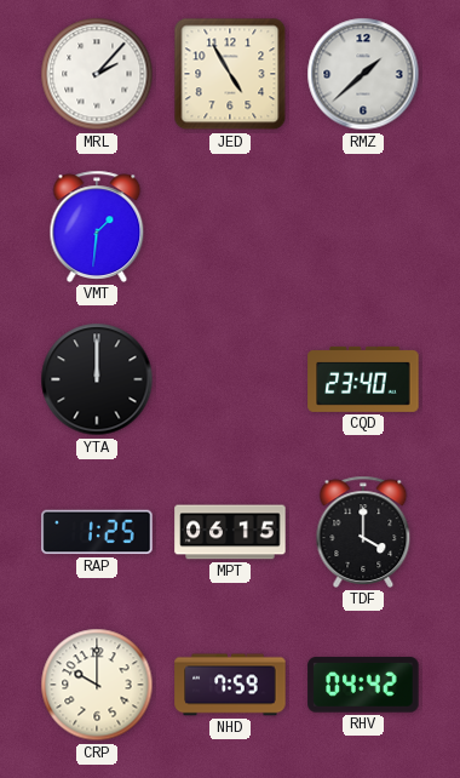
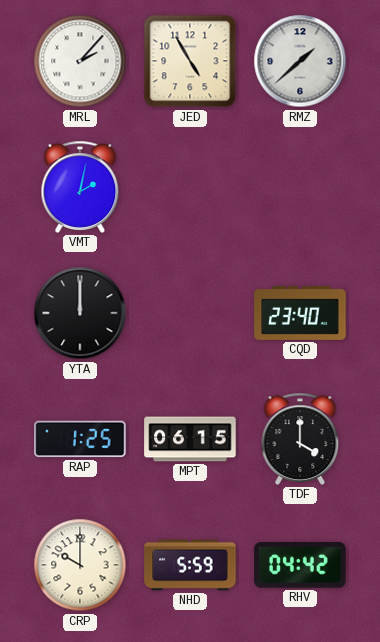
VMT: 1:31 -> 2:02
NHD: 7:59 -> 5:59
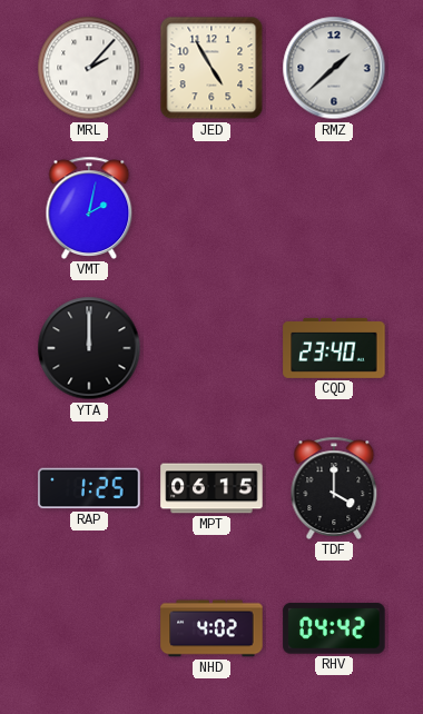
CRP: 10:00 -> none
NHD: 5:59 -> 4:02
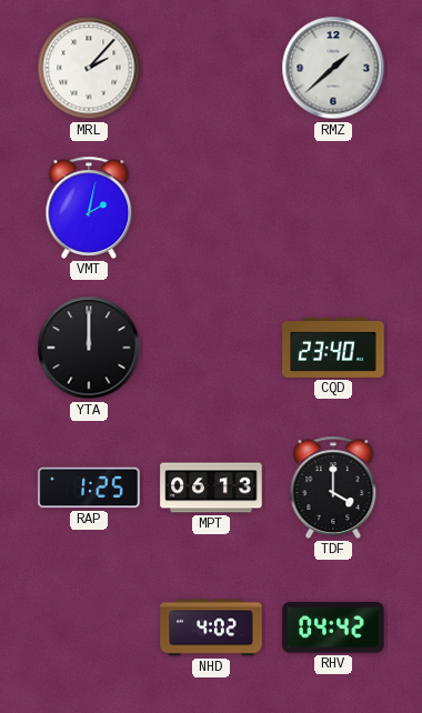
JED: 4:55 -> none
MPT: 06:15 -> 06:13
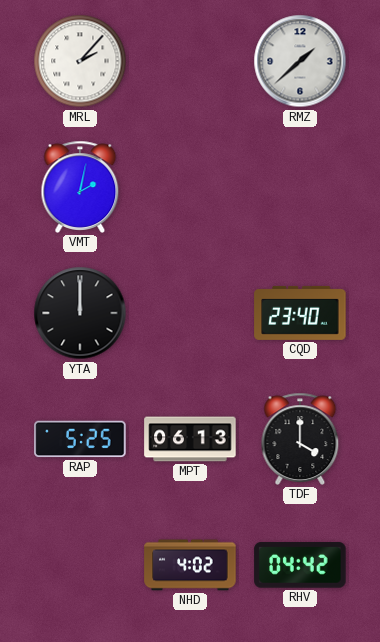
RAP: 1:25 -> 5:25
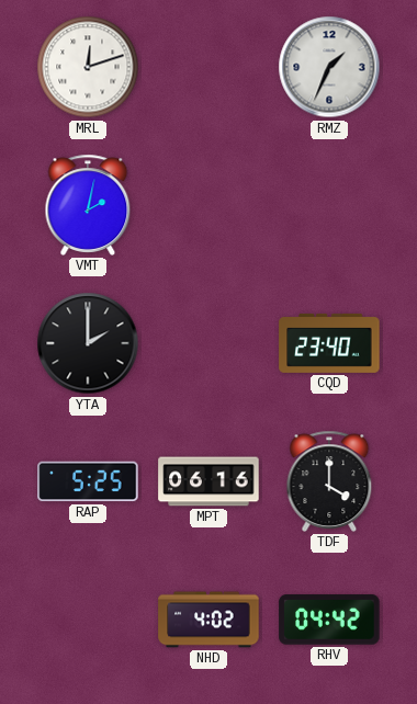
MRL: 2:07 -> 12:12
RMZ: 1:38 -> 1:34
YTA: 12:00 -> 2:00
MPT: 06:13 -> 06:16
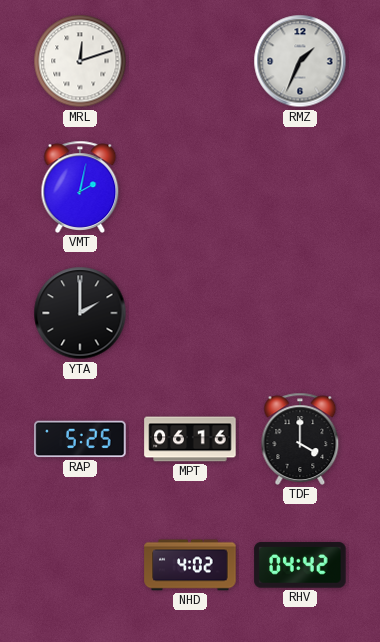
CQD: 23:40 -> none
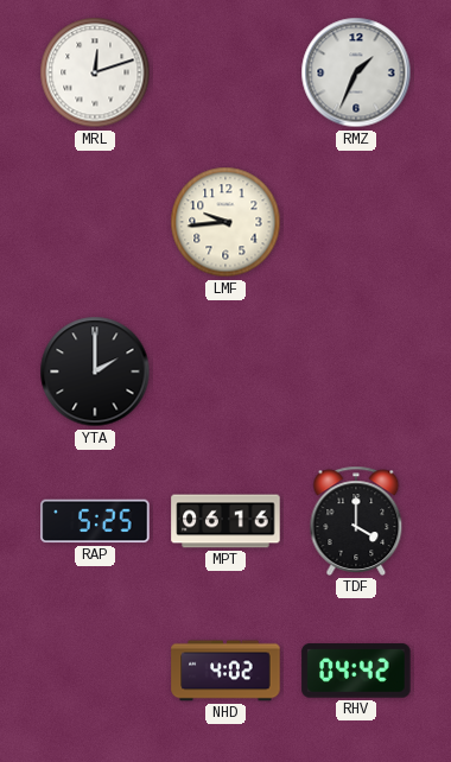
VMT: 2:02 -> none
LMF: none -> 9:44
